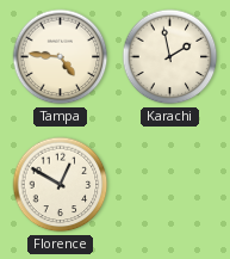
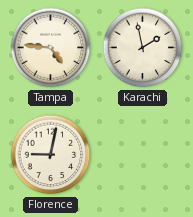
Florence: 12:50 -> 9:02
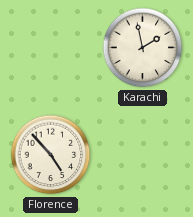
Tampa: 4:46 -> none
Florence: 9:02 -> 4:53
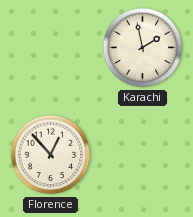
Florence: 4:53 -> 12:53
